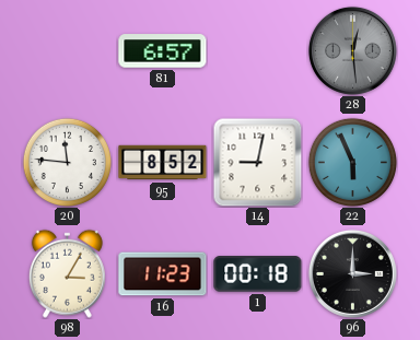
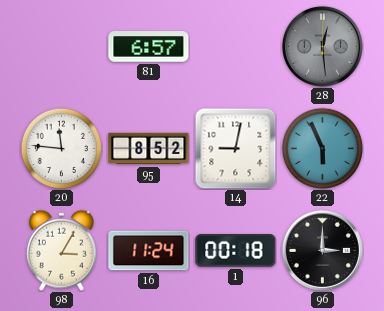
16: 11:23 -> 11:24
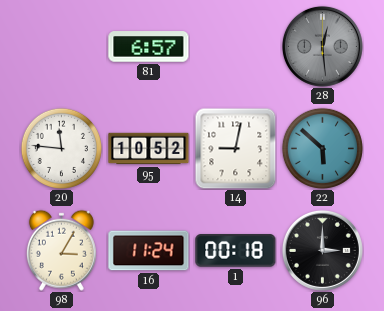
95: 8:52 -> 10:52
22: 5:56 -> 5:52
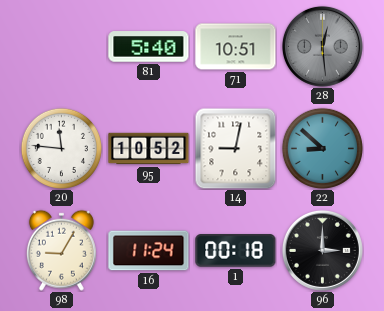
81: 6:57 -> 5:40
71: none -> 10:51
22: 5:52 -> 8:52
98: 3:05 -> 9:05
